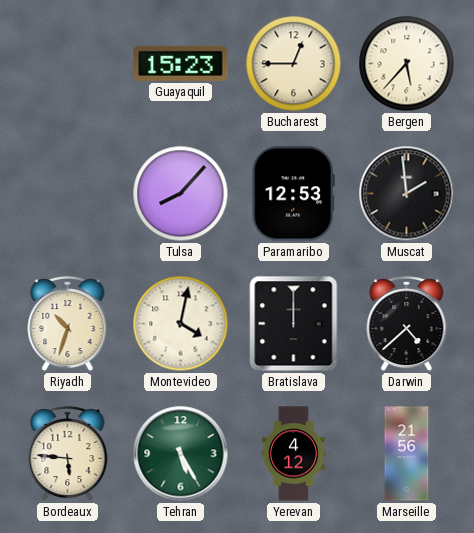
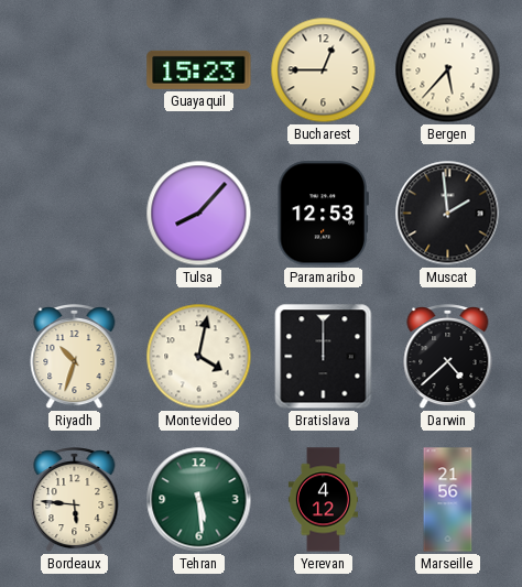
Tehran: 5:25 -> 5:29
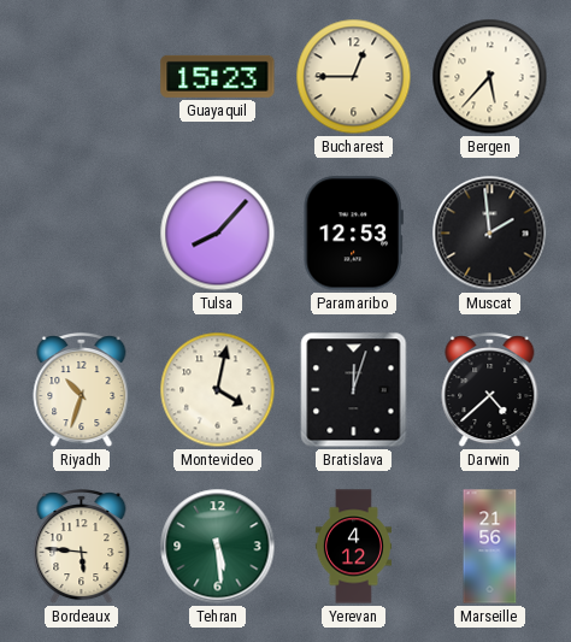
Bratislava: 12:00 -> 12:03
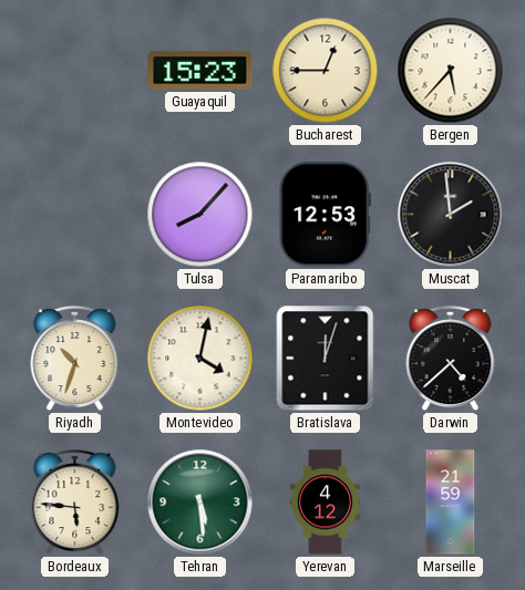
Marseille: 21:56 -> 21:59
